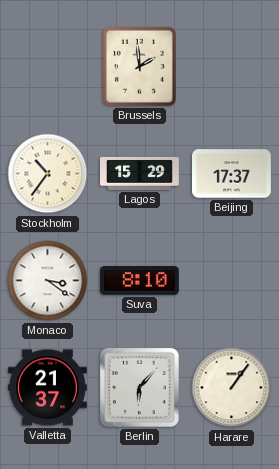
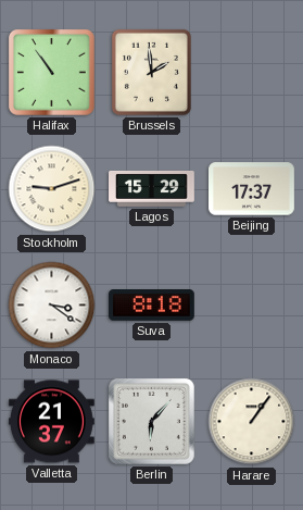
Halifax: none -> 10:54
Stockholm: 10:36 -> 9:12
Suva: 8:10 -> 8:18
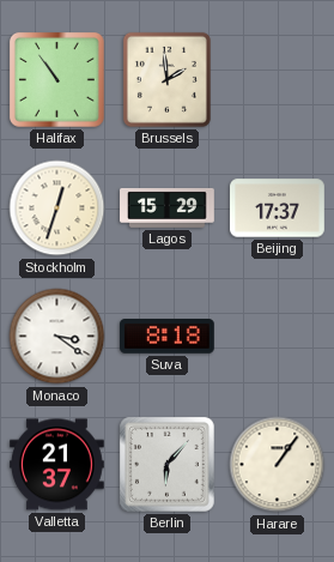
Stockholm: 9:12 -> 12:33
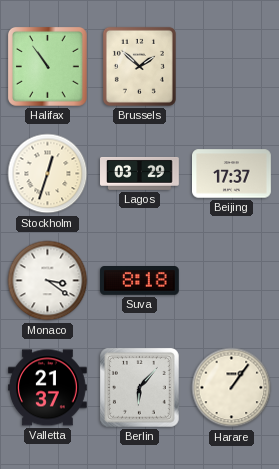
Brussels: 1:59 -> 1:52
Lagos: 15:29 -> 03:29
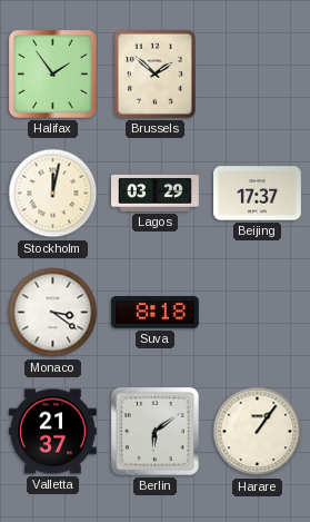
Halifax: 10:54 -> 1:54
Stockholm: 12:33 -> 12:02
Berlin: 6:07 -> 6:09
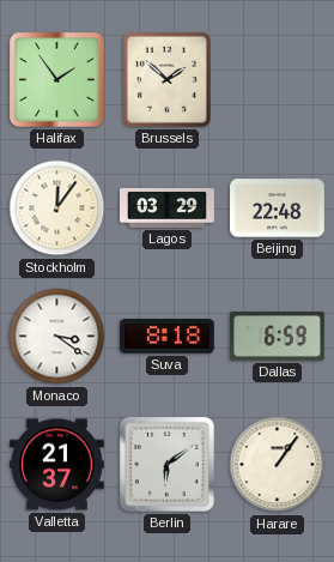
Stockholm: 12:02 -> 12:06
Beijing: 17:37 -> 22:48
Dallas: none -> 6:59
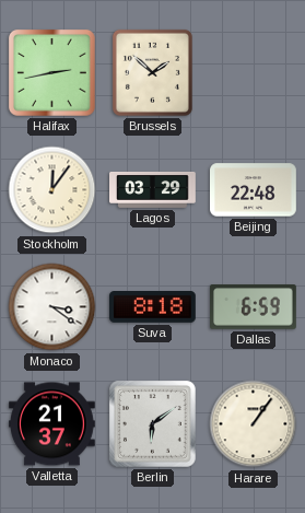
Halifax: 1:54 -> 2:43
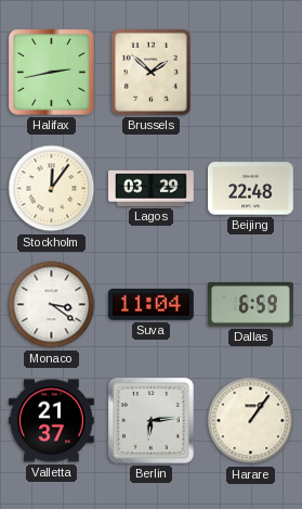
Suva: 8:18 -> 11:04
Berlin: 6:09 -> 6:14
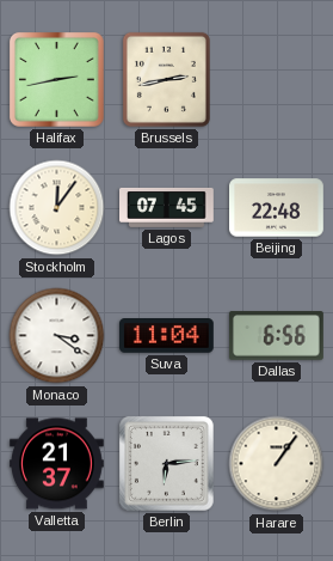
Brussels: 1:52 -> 2:43
Lagos: 03:29 -> 07:45
Dallas: 6:59 -> 6:56
